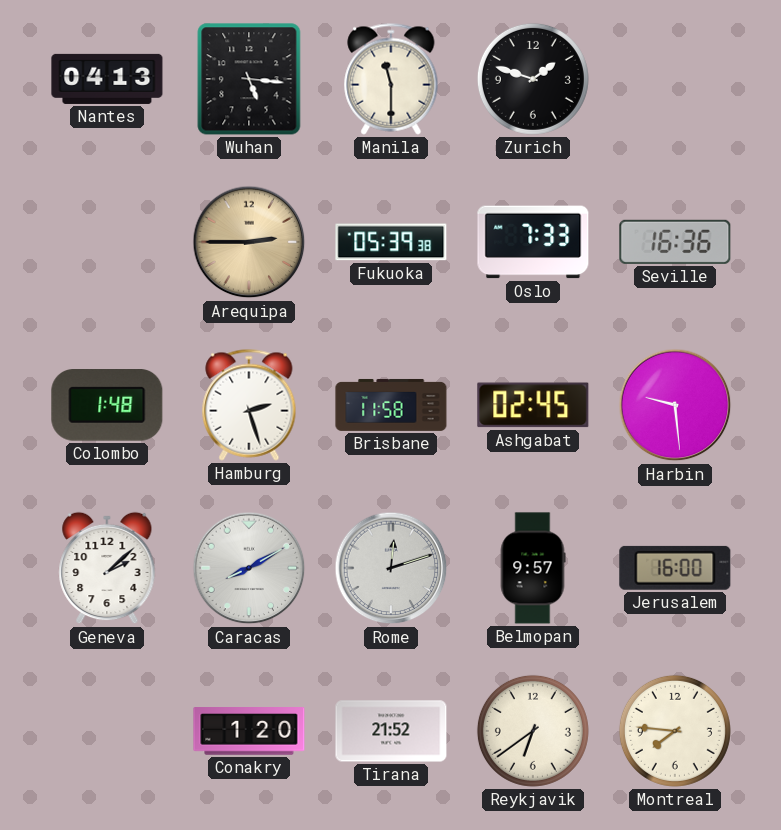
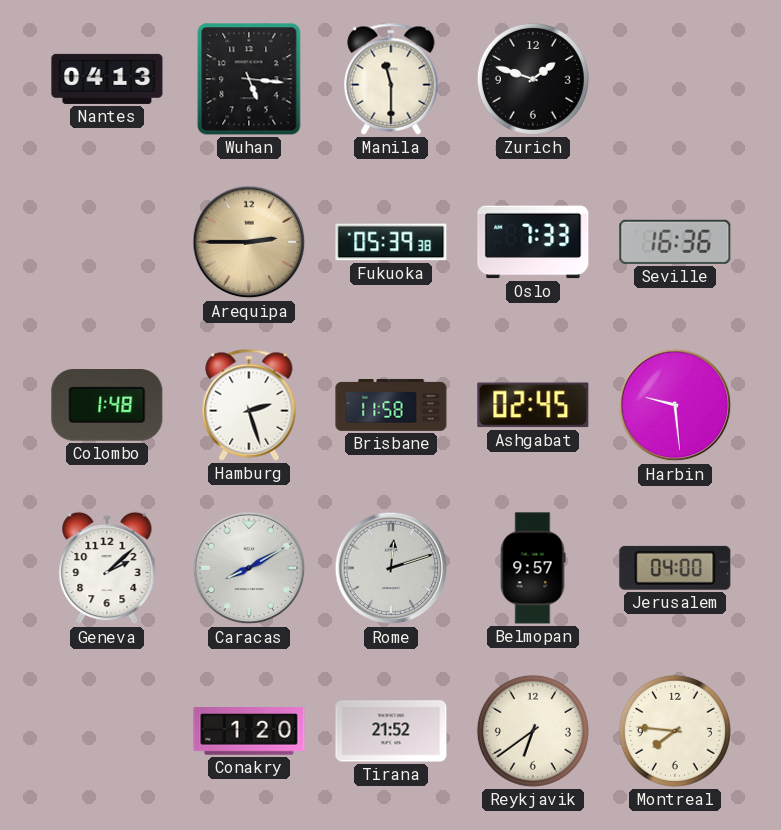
Jerusalem: 16:00 -> 04:00
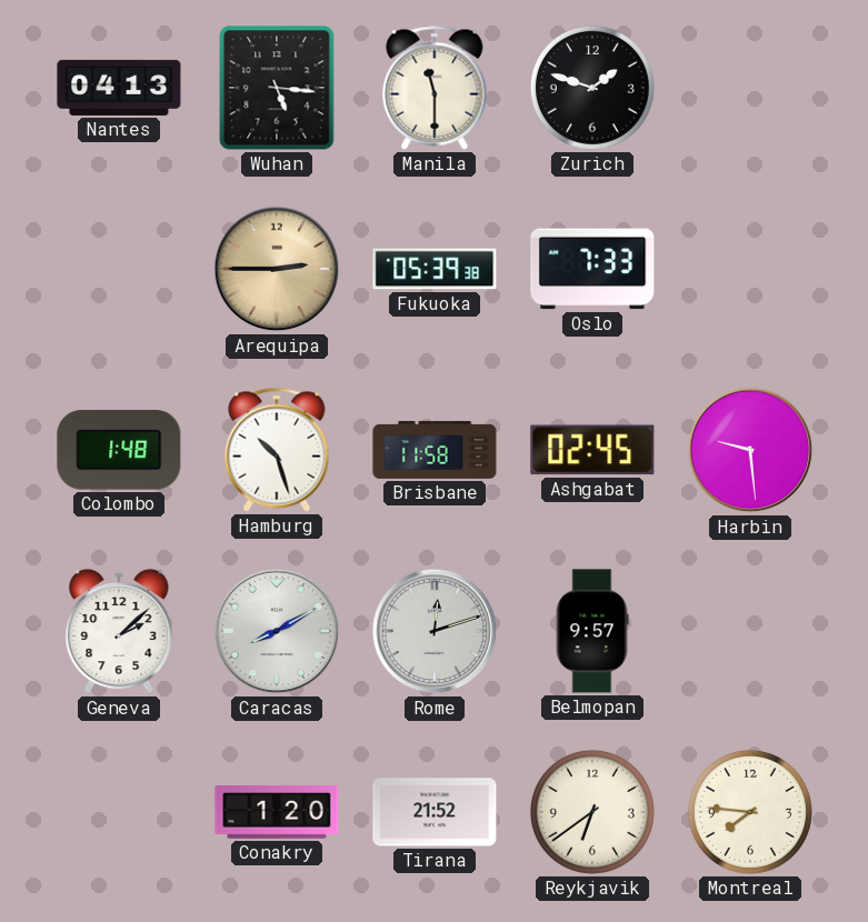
Seville: 16:36 -> none
Hamburg: 2:27 -> 10:27
Jerusalem: 04:00 -> none
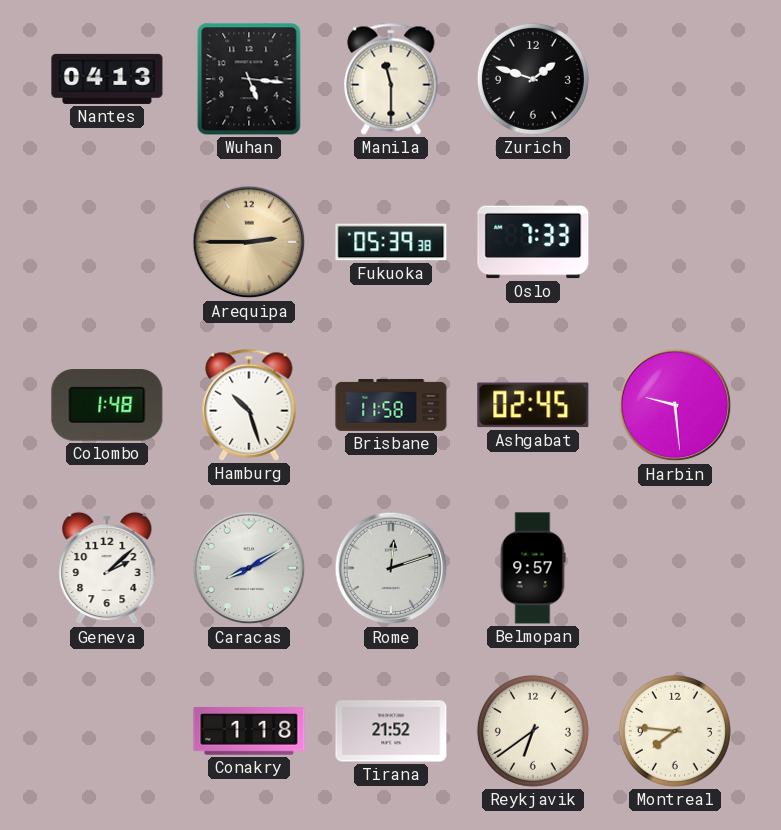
Conakry: 1:20 -> 1:18
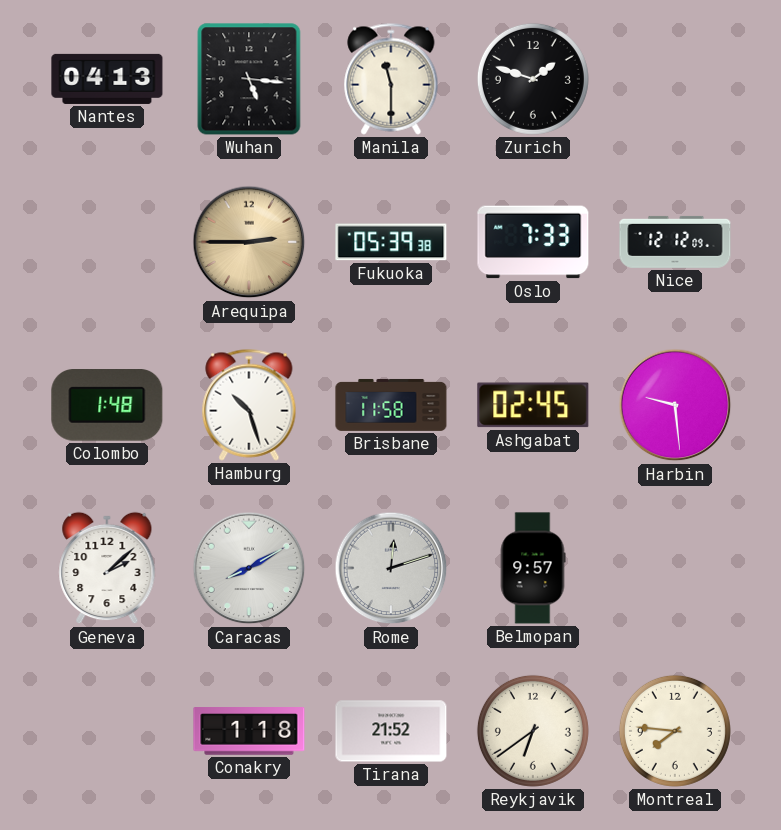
Nice: none -> 12:12
